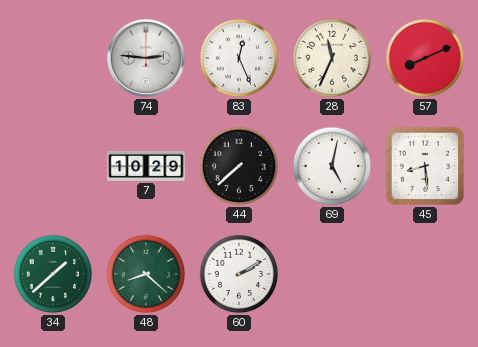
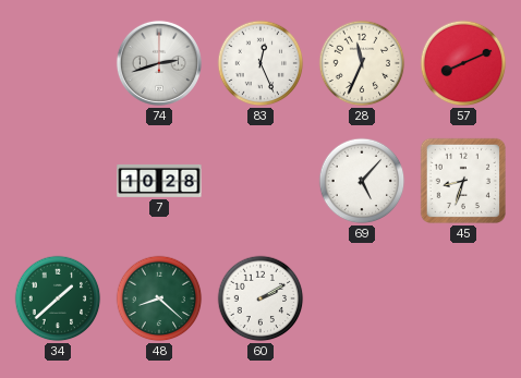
74: 2:46 -> 2:42
7: 10:29 -> 10:28
44: 7:38 -> none
69: 5:02 -> 5:07
45: 8:29 -> 8:33
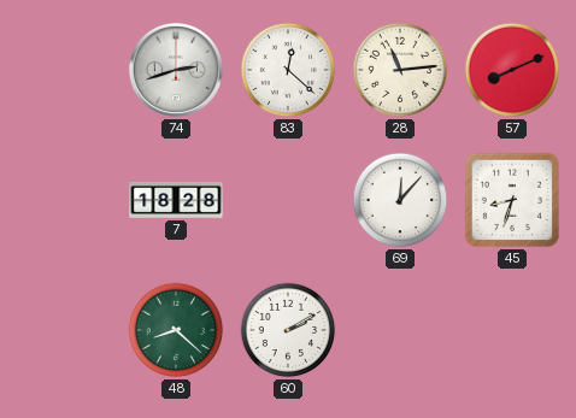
83: 12:26 -> 12:22
28: 11:34 -> 11:14
7: 10:28 -> 18:28
69: 5:07 -> 12:07
34: 1:38 -> none
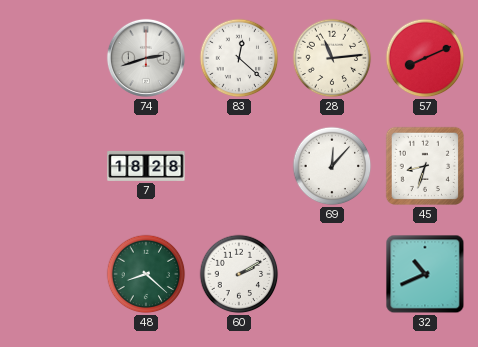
32: none -> 10:41
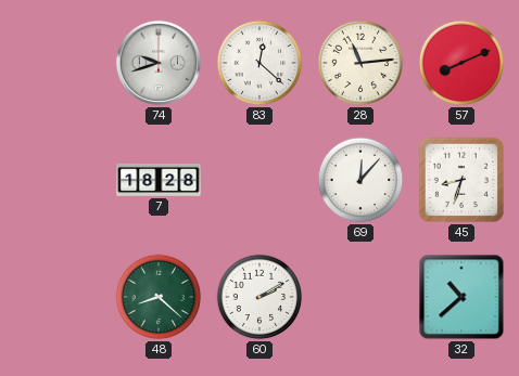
74: 2:42 -> 9:42
32: 10:41 -> 10:38
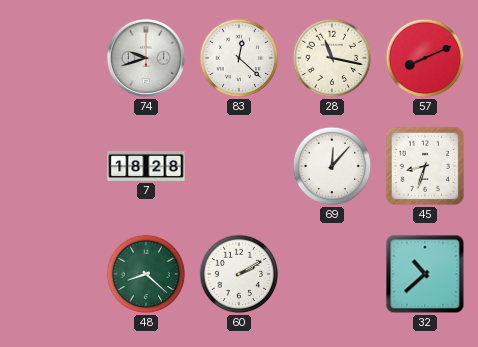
28: 11:14 -> 11:17
